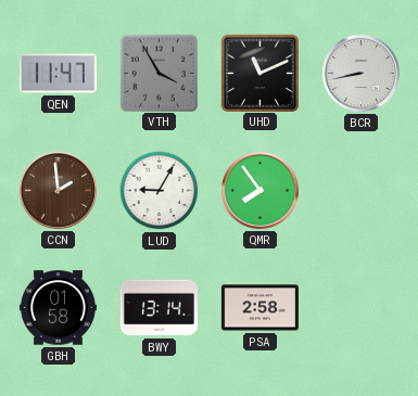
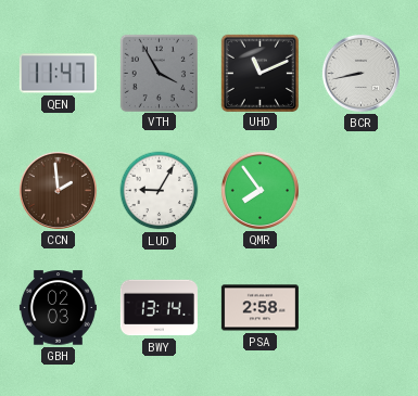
GBH: 01:58 -> 02:03
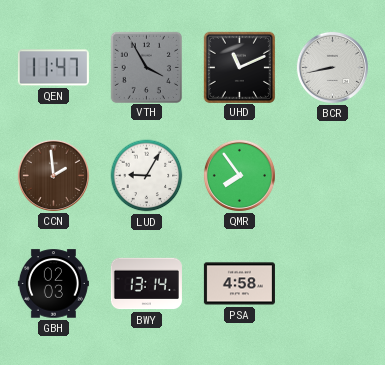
PSA: 2:58 -> 4:58
